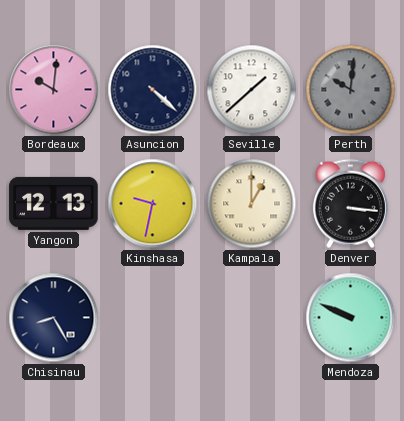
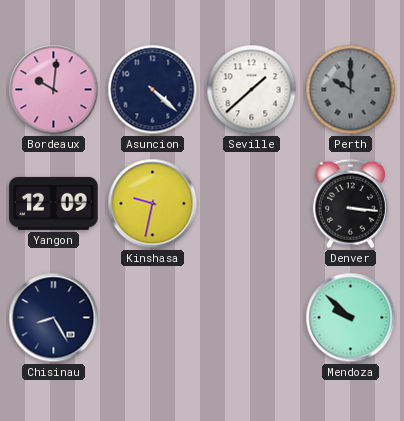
Perth: 10:01 -> 10:00
Yangon: 12:13 -> 12:09
Kampala: 1:00 -> none
Mendoza: 9:49 -> 9:52
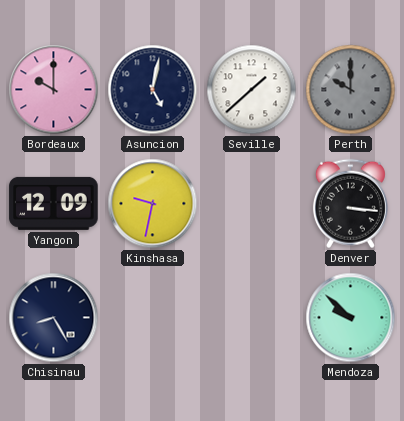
Bordeaux: 10:01 -> 10:00
Asuncion: 4:22 -> 5:02
